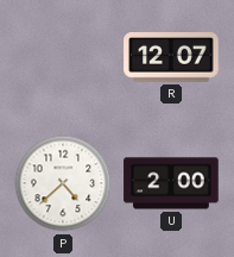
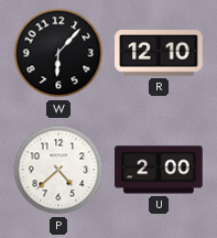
W: none -> 6:07
R: 12:07 -> 12:10
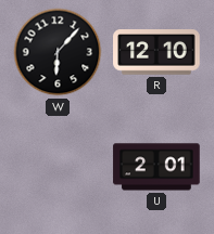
P: 4:38 -> none
U: 2:00 -> 2:01
